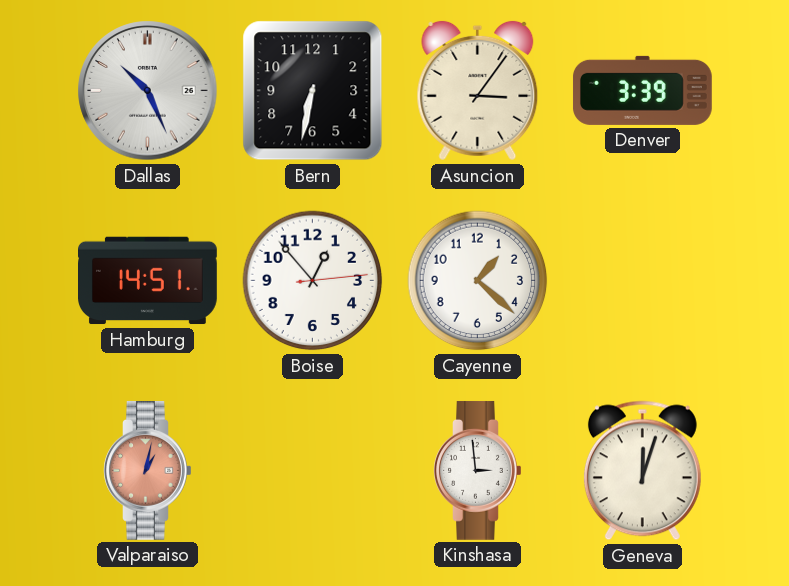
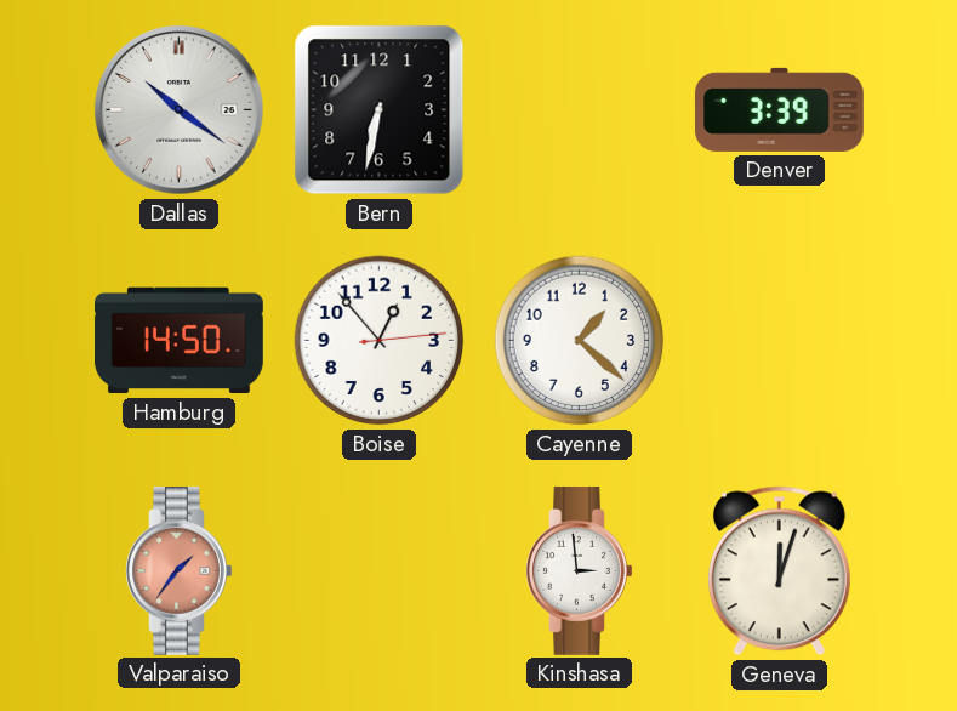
Dallas: 10:26 -> 10:21
Asuncion: 3:06 -> none
Hamburg: 14:51 -> 14:50
Valparaiso: 1:02 -> 1:36
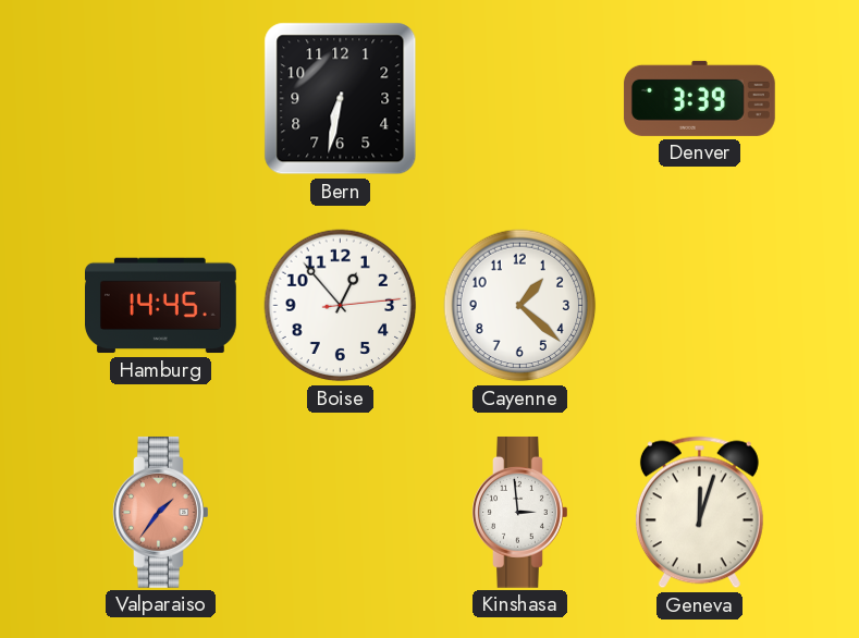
Dallas: 10:21 -> none
Hamburg: 14:50 -> 14:45
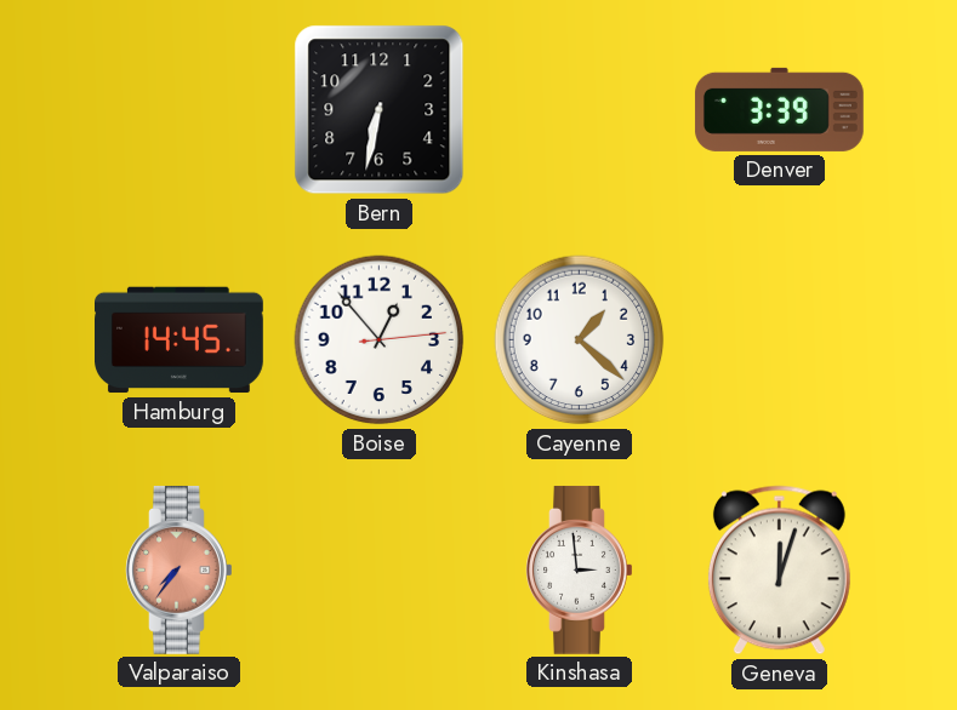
Valparaiso: 1:36 -> 7:36
